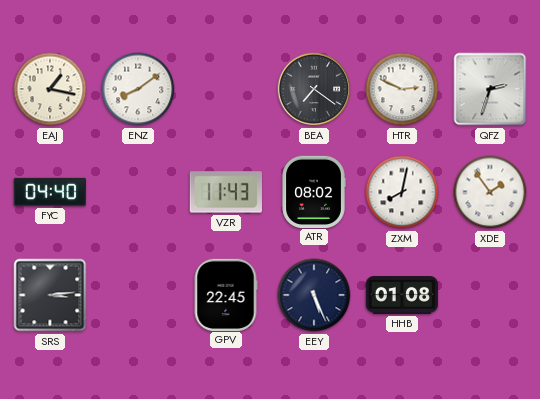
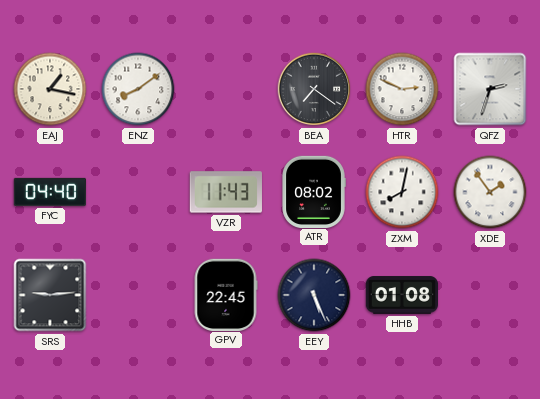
SRS: 3:14 -> 9:14
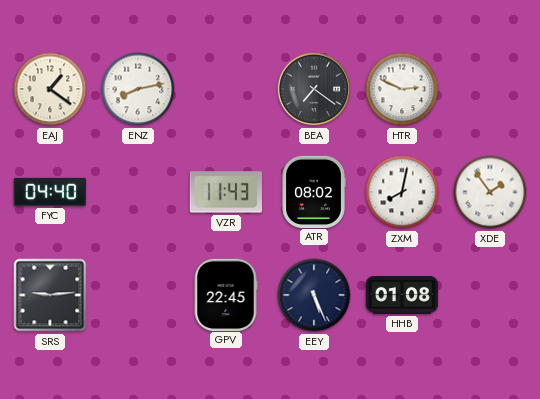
EAJ: 1:17 -> 1:21
ENZ: 8:09 -> 8:13
QFZ: 2:33 -> none
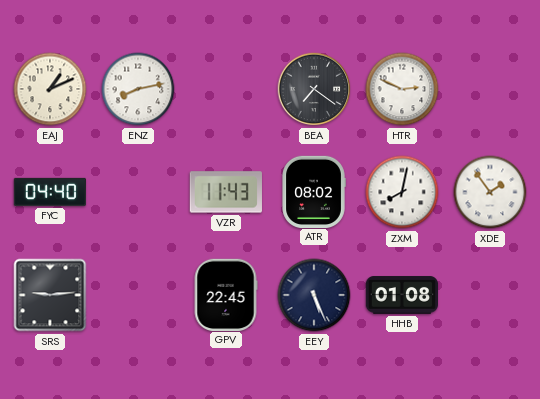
EAJ: 1:21 -> 1:11
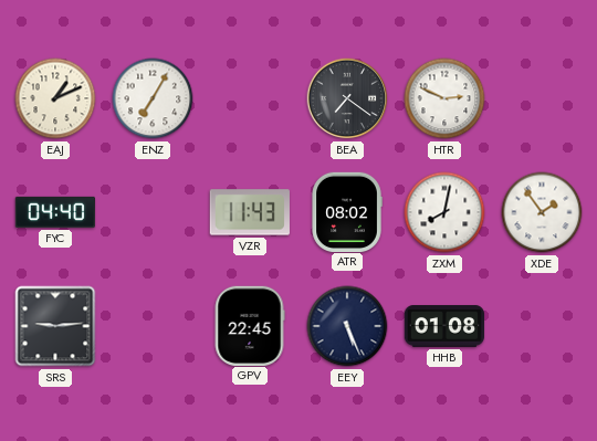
ENZ: 8:13 -> 7:05
